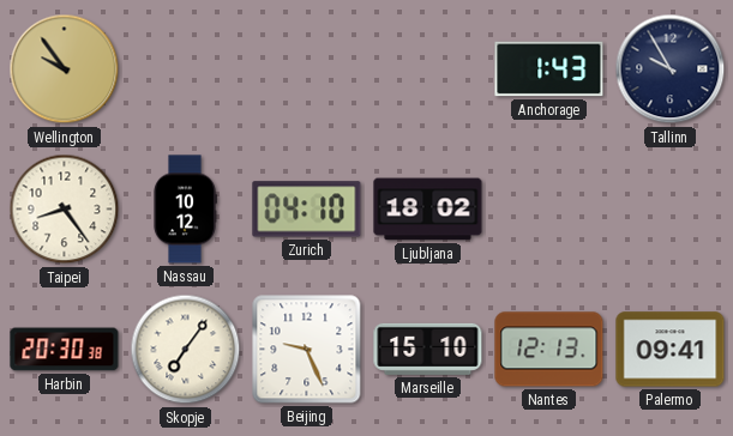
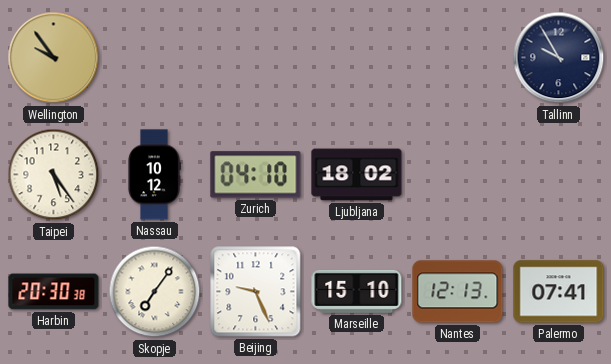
Anchorage: 1:43 -> none
Taipei: 8:24 -> 5:24
Palermo: 09:41 -> 07:41
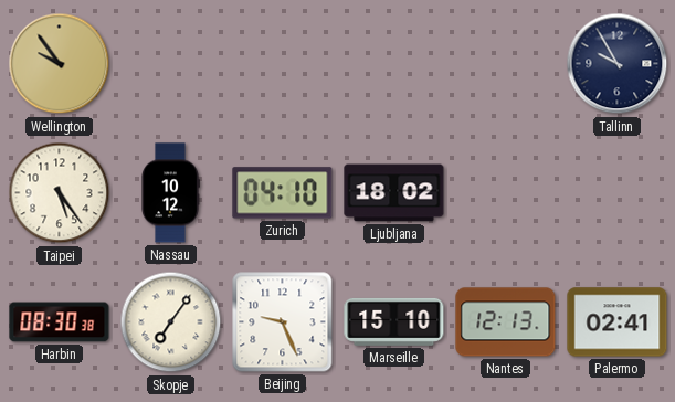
Harbin: 20:30 -> 08:30
Palermo: 07:41 -> 02:41
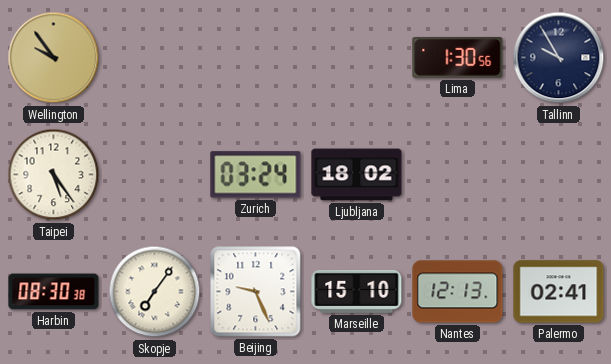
Lima: none -> 1:30
Nassau: 10:12 -> none
Zurich: 04:10 -> 03:24
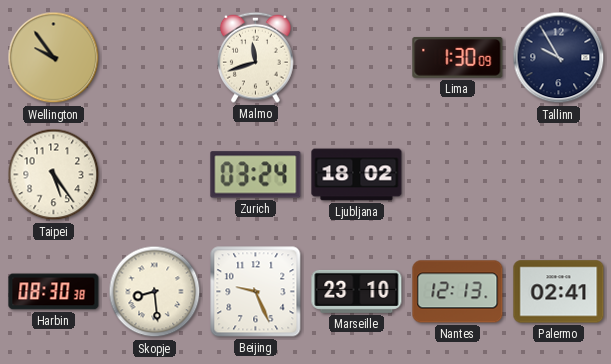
Malmo: none -> 11:42
Lima: 1:30:56 -> 1:30:09
Skopje: 7:06 -> 8:29
Marseille: 15:10 -> 23:10
